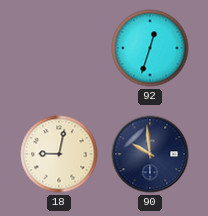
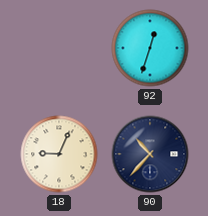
18: 9:02 -> 9:04
90: 9:59 -> 10:37
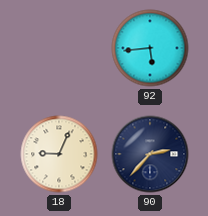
92: 12:33 -> 5:44
90: 10:37 -> 2:37
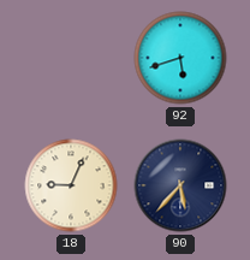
92: 5:44 -> 5:42
90: 2:37 -> 5:37
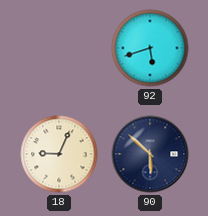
90: 5:37 -> 5:52
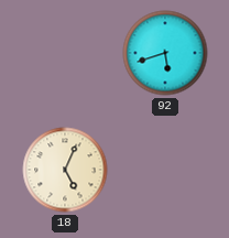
18: 9:04 -> 5:04
90: 5:52 -> none
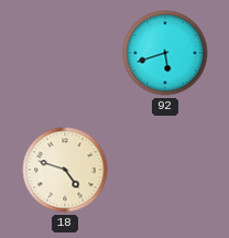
18: 5:04 -> 4:48
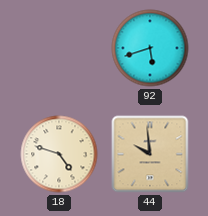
44: none -> 9:59
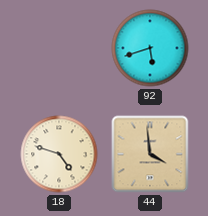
44: 9:59 -> 3:59
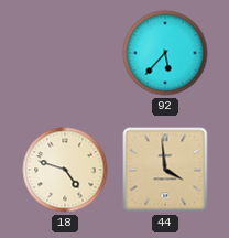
92: 5:42 -> 5:37
